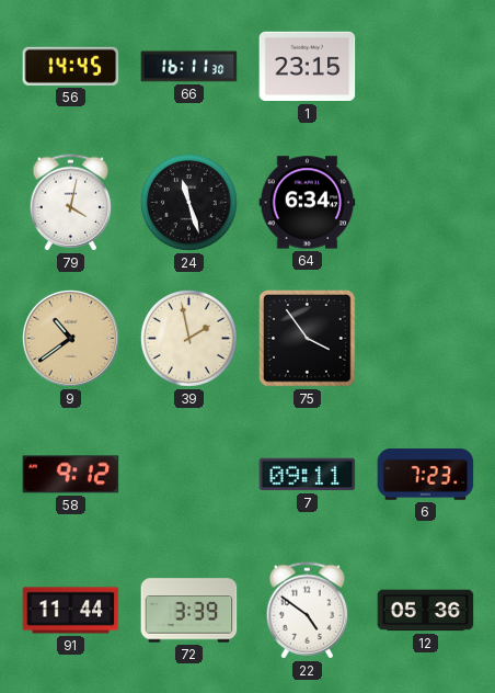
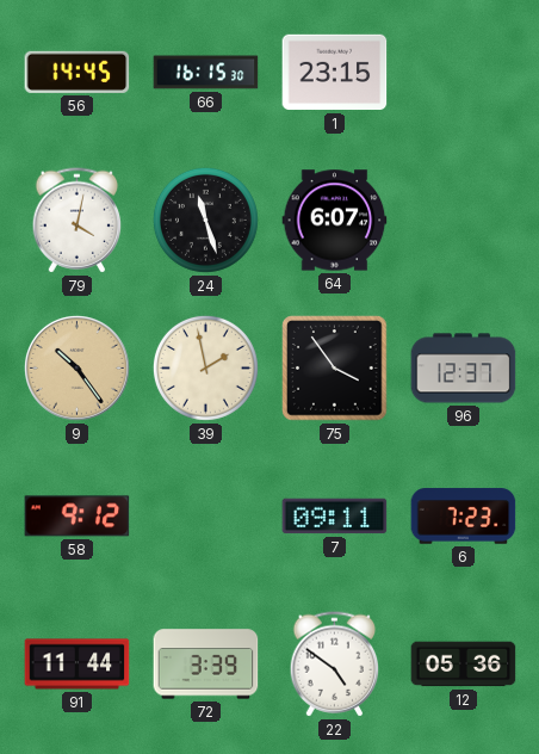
66: 16:11 -> 16:15
64: 6:34 -> 6:07
9: 10:39 -> 10:24
96: none -> 12:37
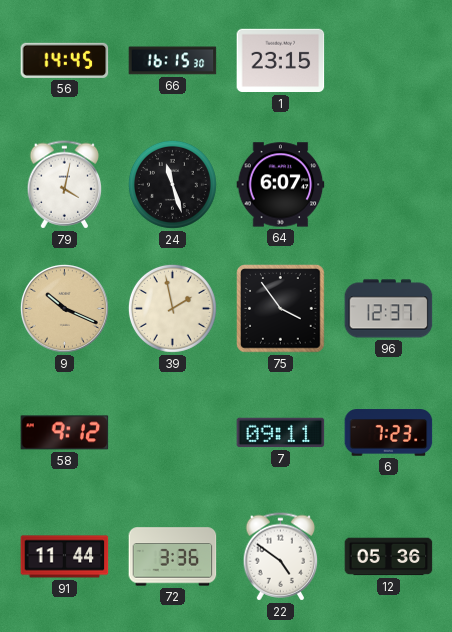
9: 10:24 -> 10:19
72: 3:39 -> 3:36
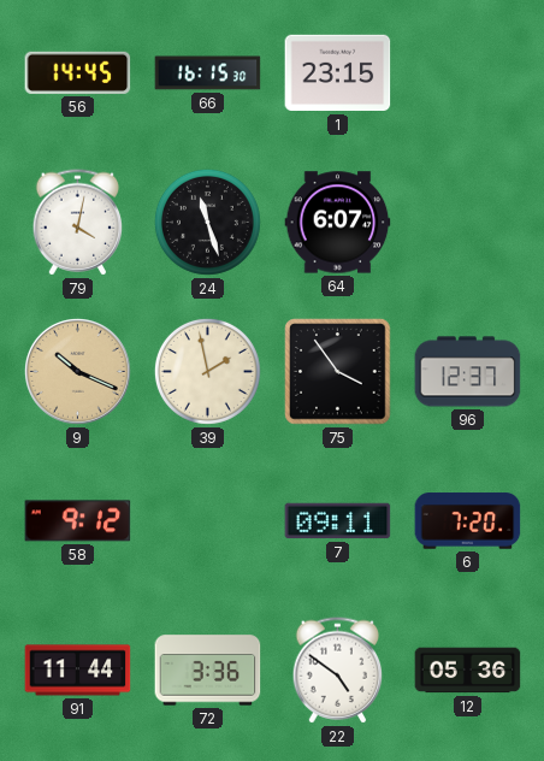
6: 7:23 -> 7:20
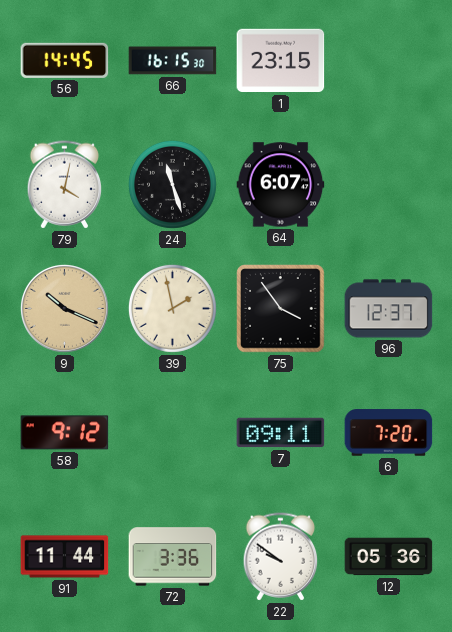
22: 4:51 -> 9:51
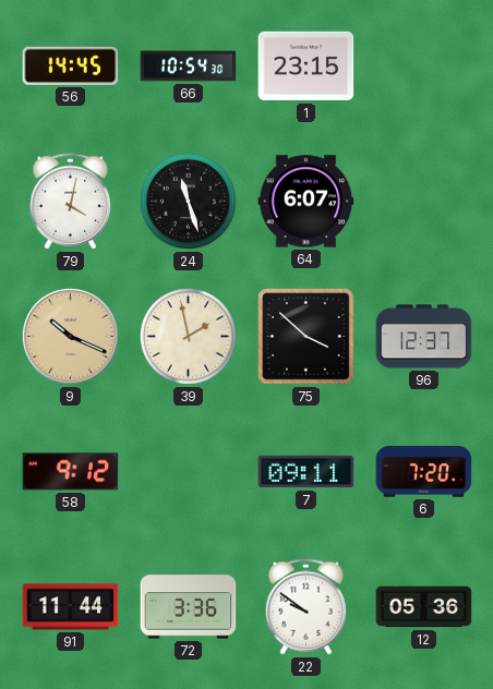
66: 16:15 -> 10:54
75: 3:54 -> 3:52
